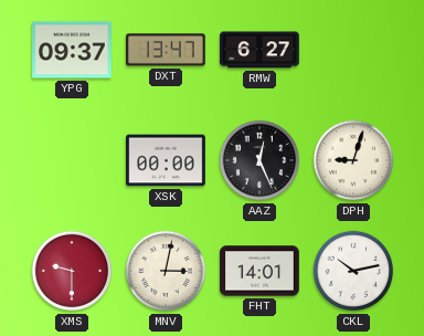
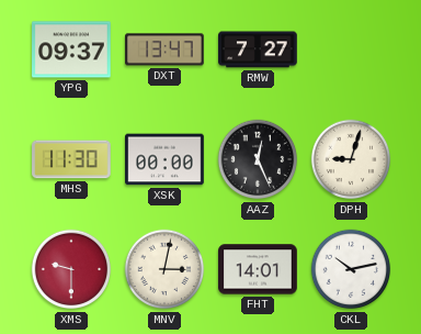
RMW: 6:27 -> 7:27
MHS: none -> 11:30
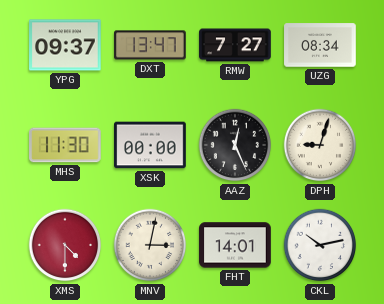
UZG: none -> 08:34
XMS: 9:30 -> 4:30
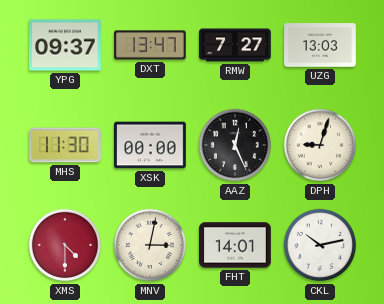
UZG: 08:34 -> 13:03
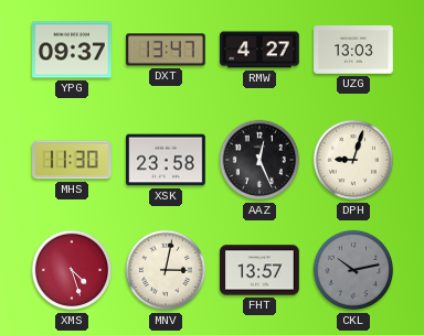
RMW: 7:27 -> 4:27
XSK: 00:00 -> 23:58
XMS: 4:30 -> 4:27
FHT: 14:01 -> 13:57
CKL dial: white -> grey
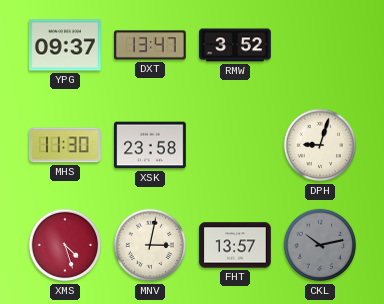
RMW: 4:27 -> 3:52
UZG: 13:03 -> none
AAZ: 12:26 -> none
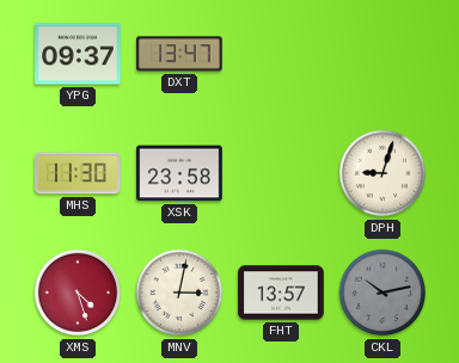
RMW: 3:52 -> none
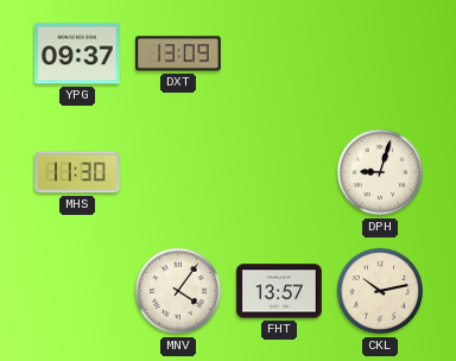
DXT: 13:47 -> 13:09
XSK: 23:58 -> none
XMS: 4:27 -> none
MNV: 3:02 -> 4:06
CKL dial: grey -> cream
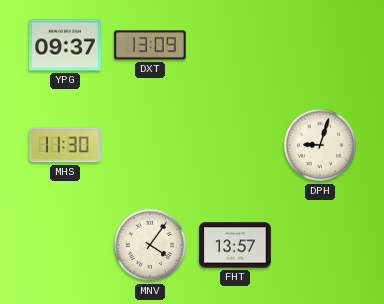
CKL: 10:13 -> none
